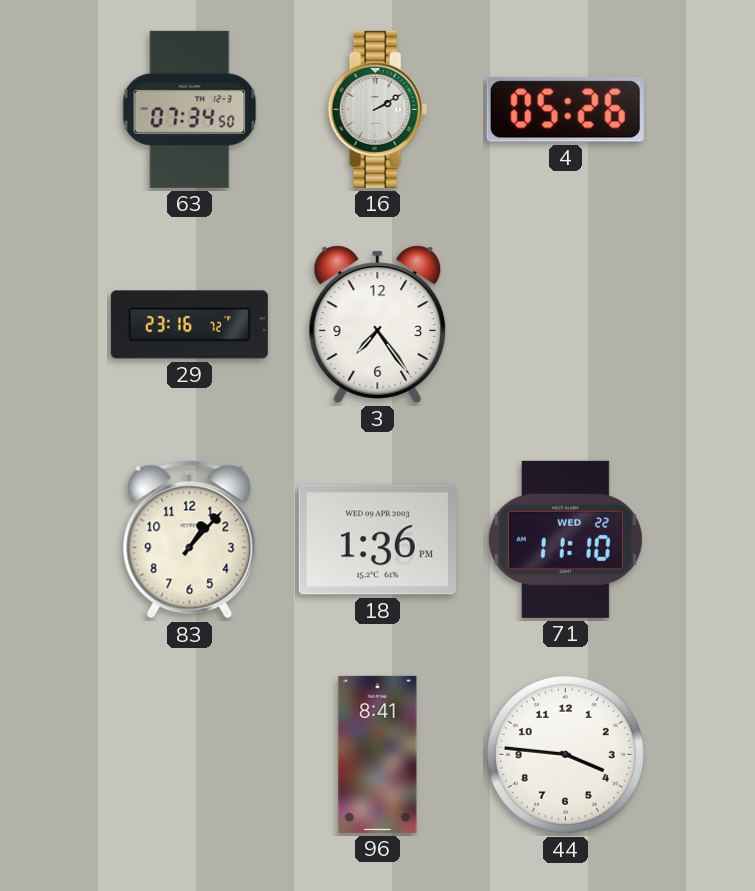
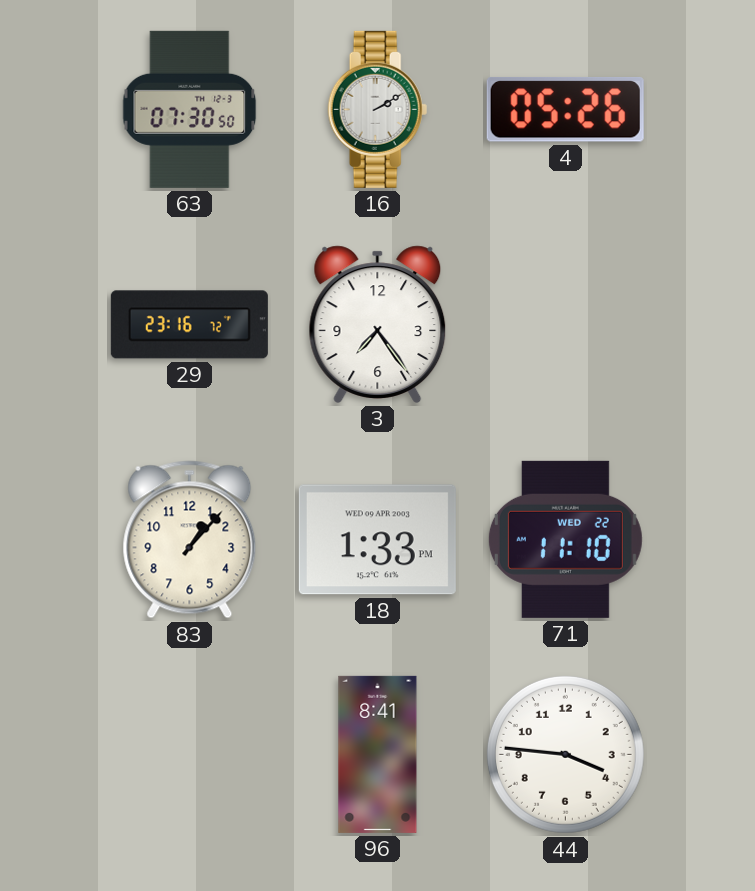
63: 07:34 -> 07:30
18: 1:36 -> 1:33
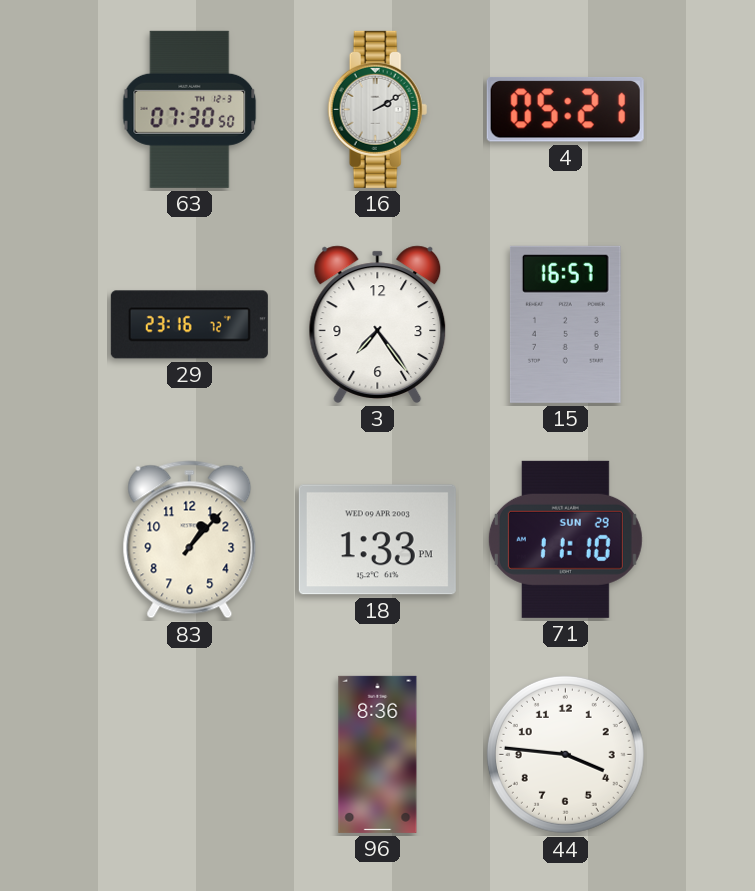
4: 05:26 -> 05:21
15: none -> 16:57
71 date: WED 22 -> SUN 29
96: 8:41 -> 8:36
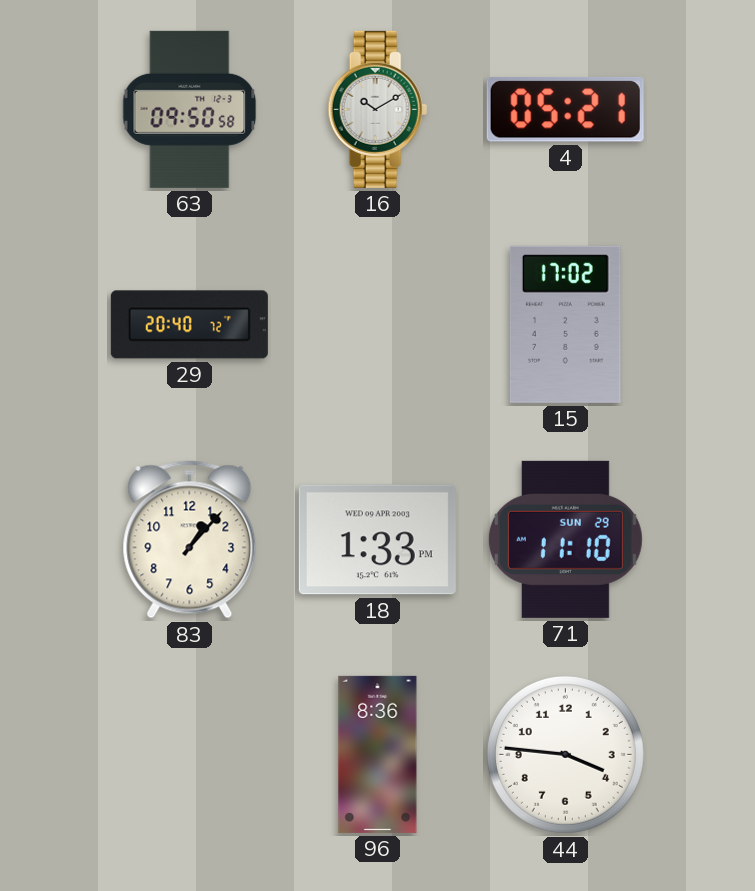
63: 07:30 -> 09:50
16: 2:10 -> 10:10
29: 23:16 -> 20:40
3: 7:24 -> none
15: 16:57 -> 17:02
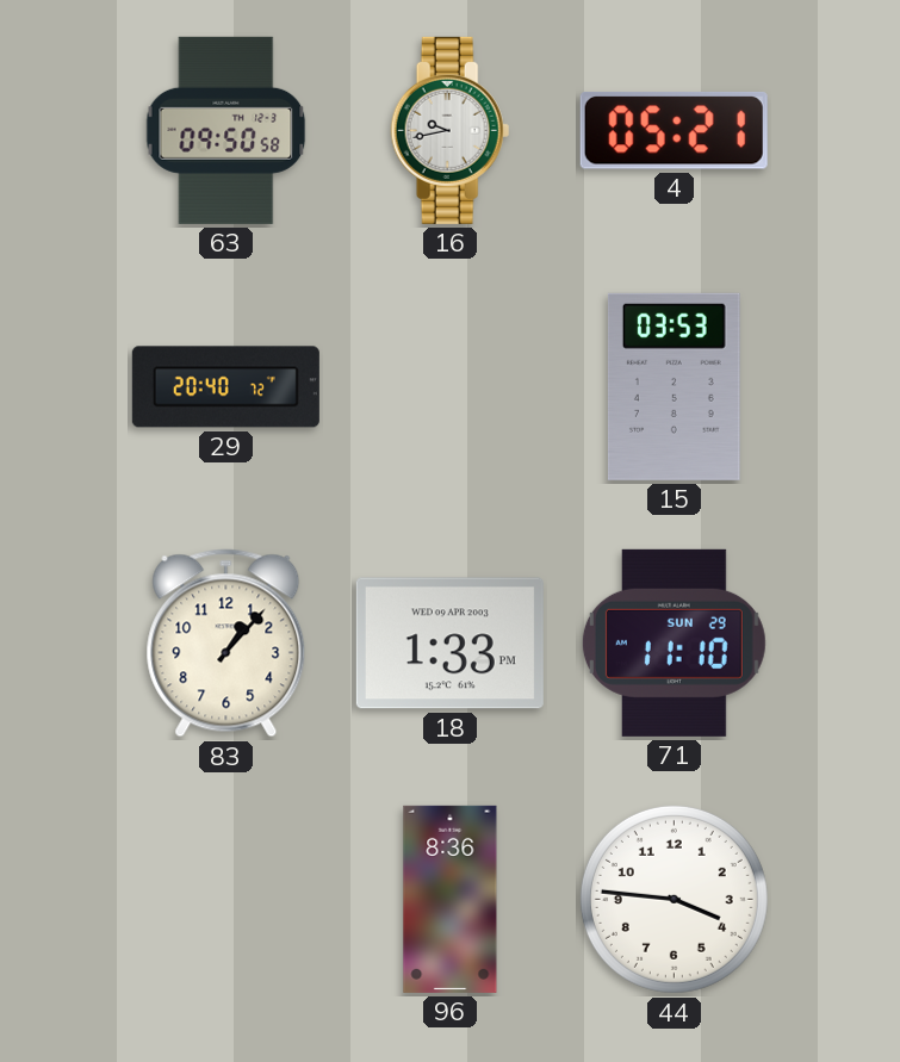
16: 10:10 -> 9:43
15: 17:02 -> 03:53
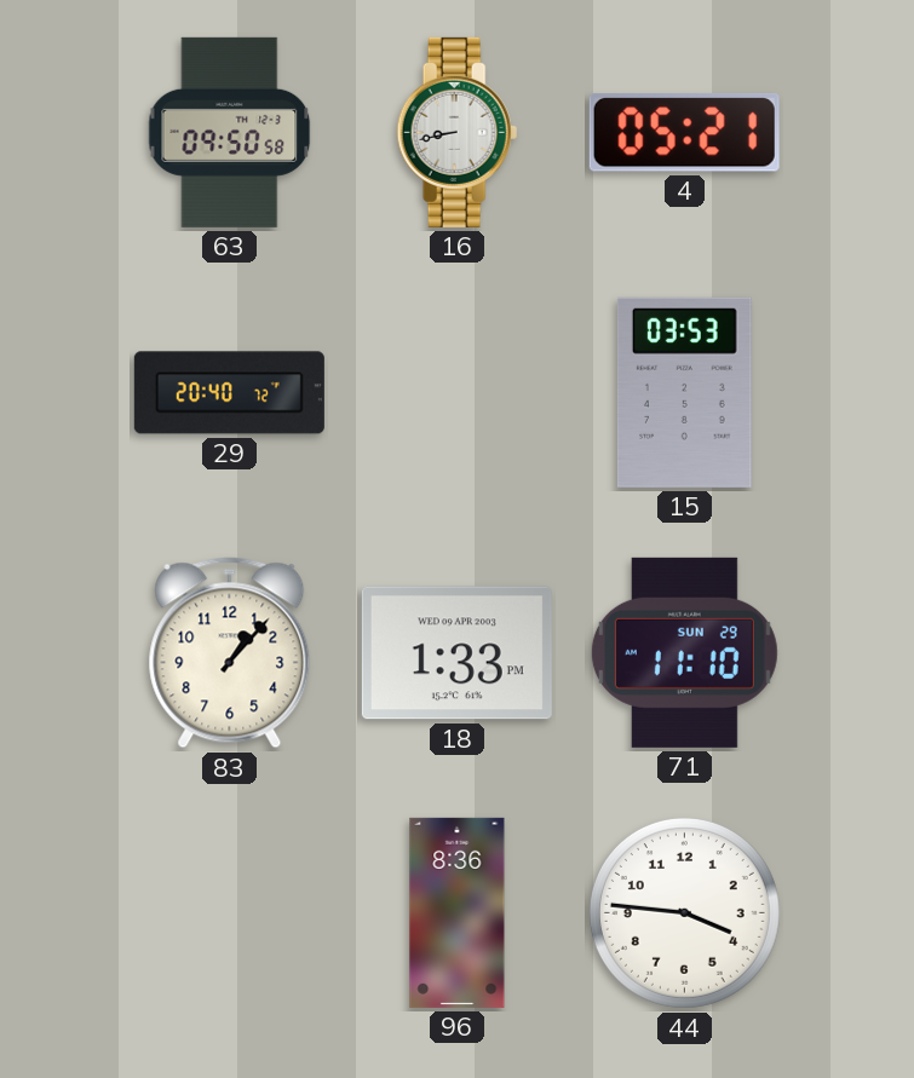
16: 9:43 -> 8:43
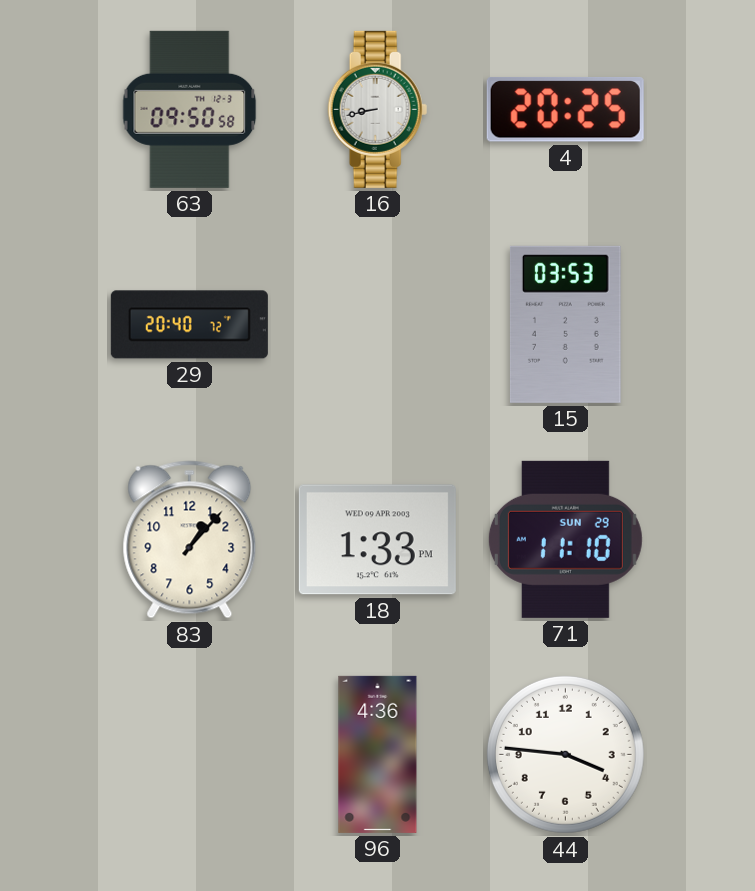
4: 05:21 -> 20:25
96: 8:36 -> 4:36
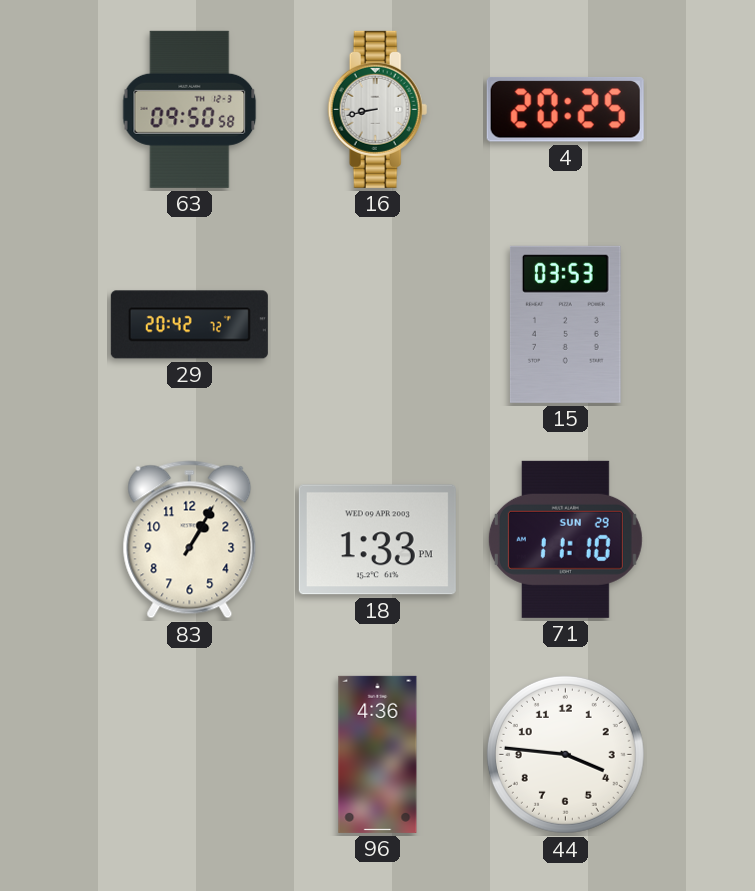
29: 20:40 -> 20:42
83: 1:07 -> 1:05
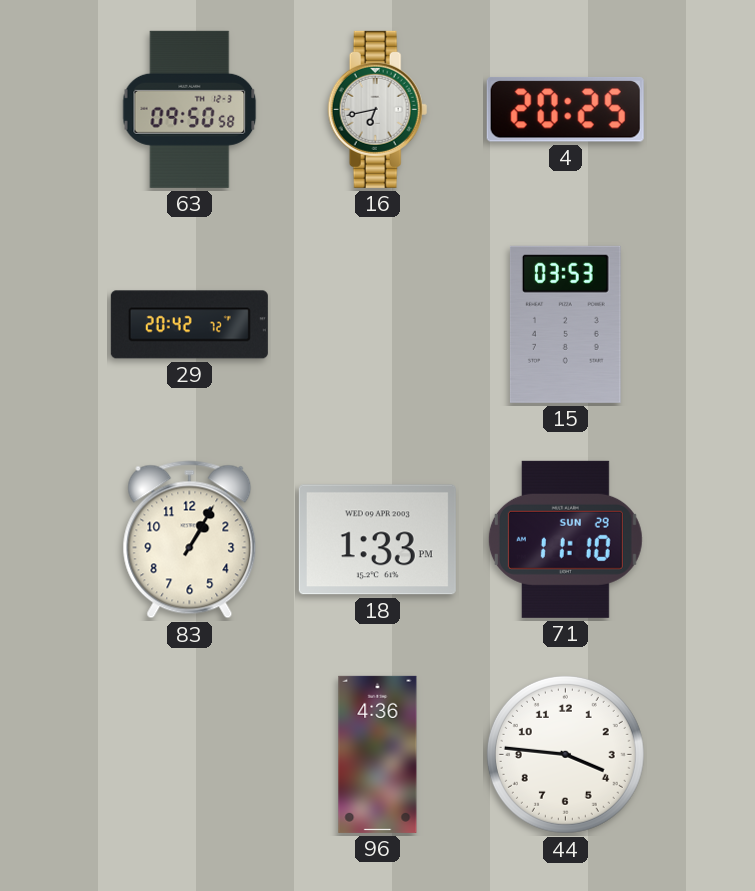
16: 8:43 -> 6:43
